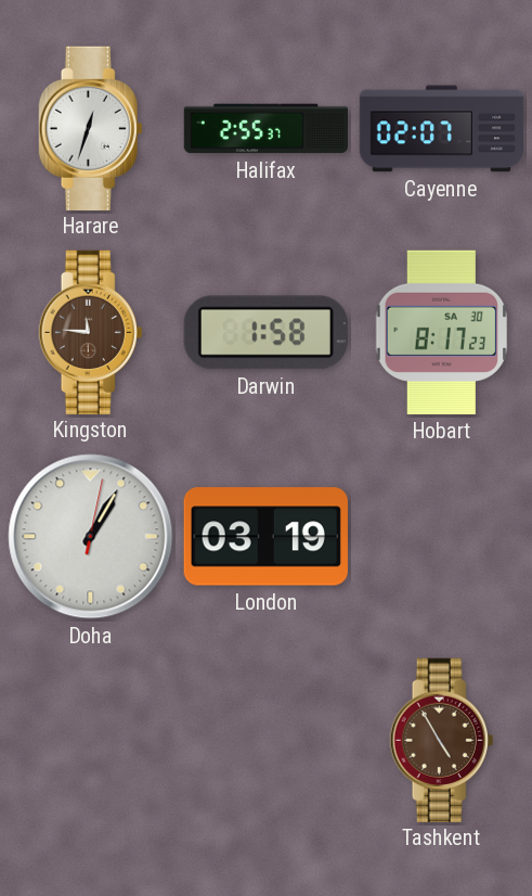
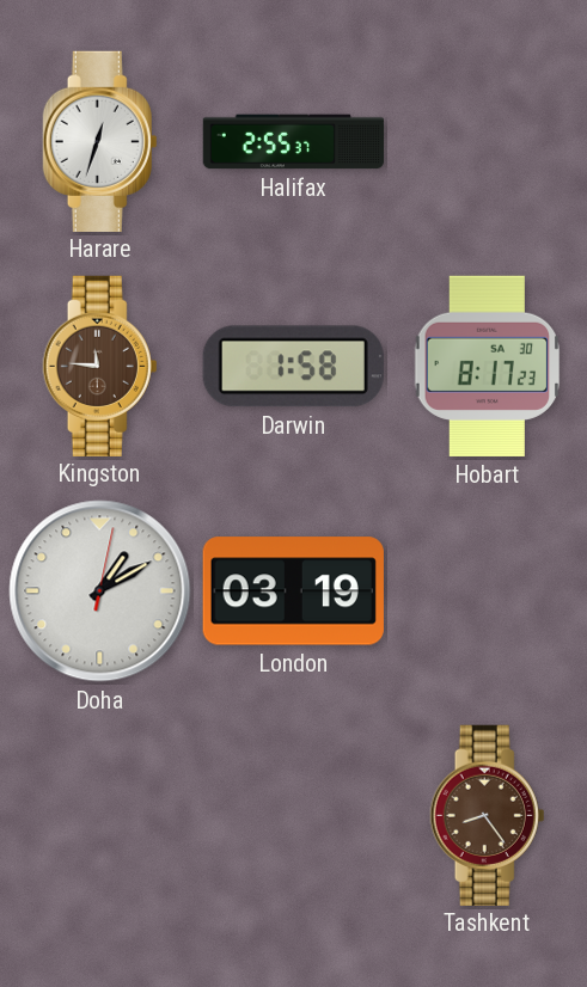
Cayenne: 02:07 -> none
Doha: 1:05 -> 1:10
Tashkent: 4:55 -> 8:24
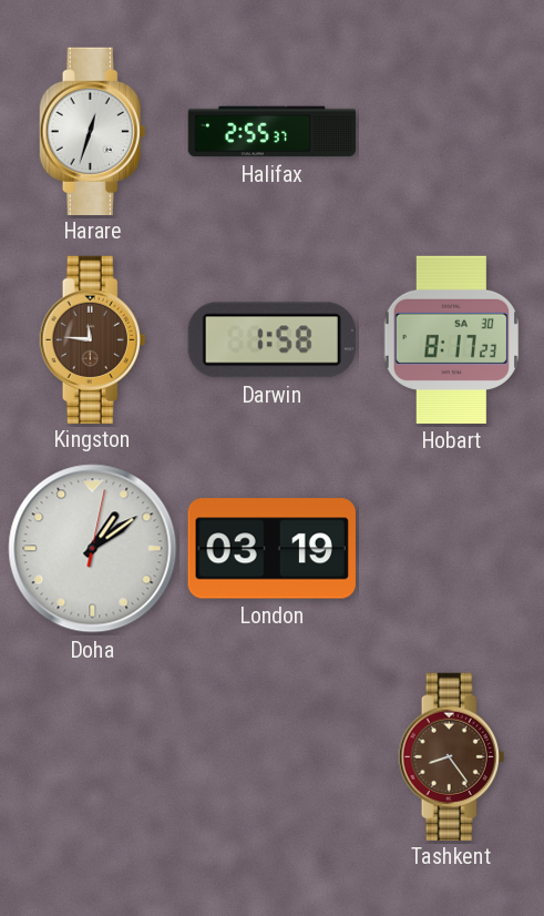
Doha: 1:10 -> 1:09
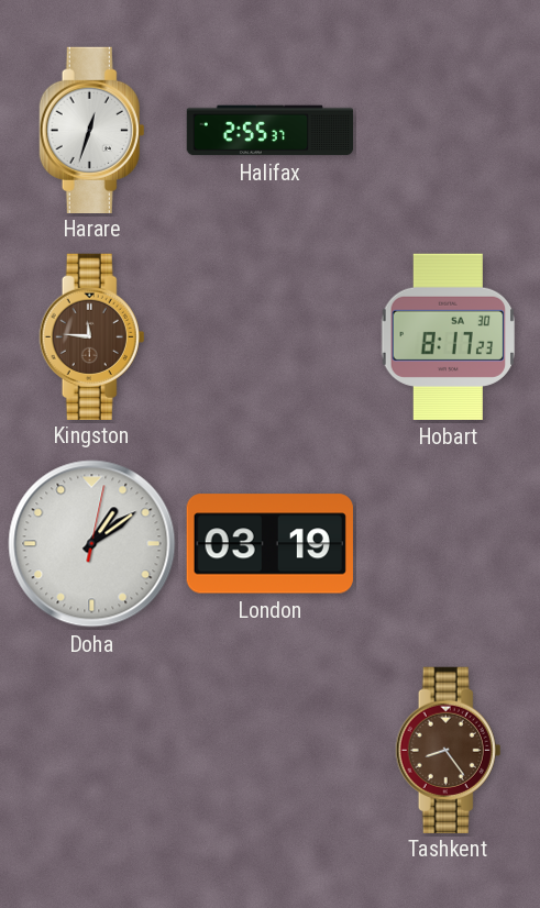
Darwin: 1:58 -> none
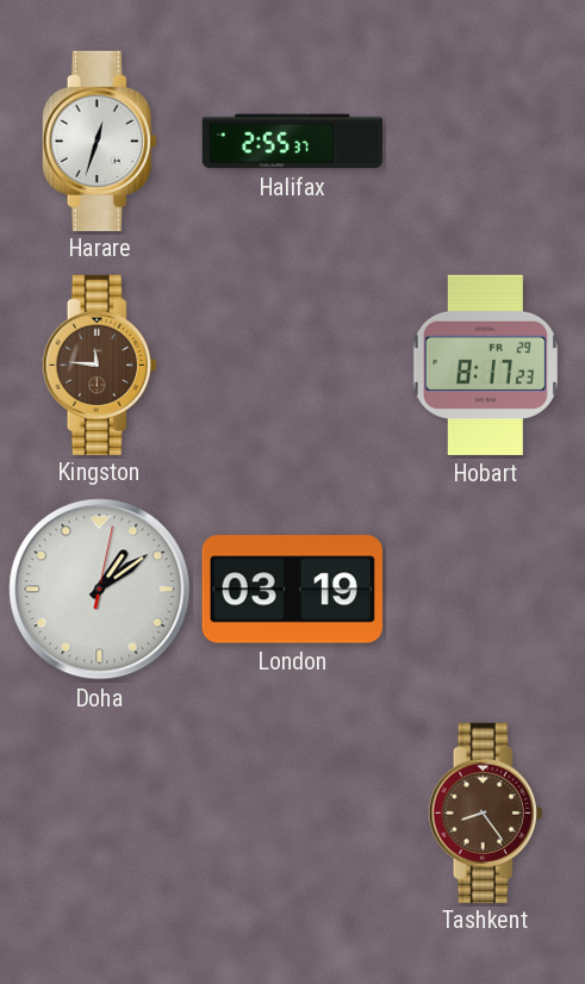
Hobart date: SA 30 -> FR 29
